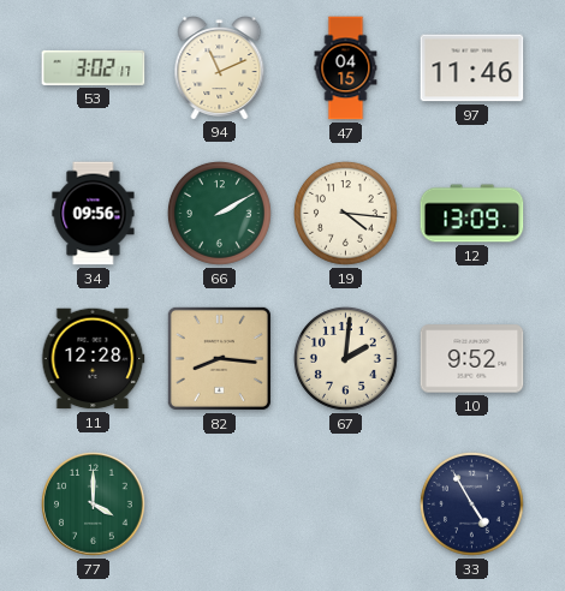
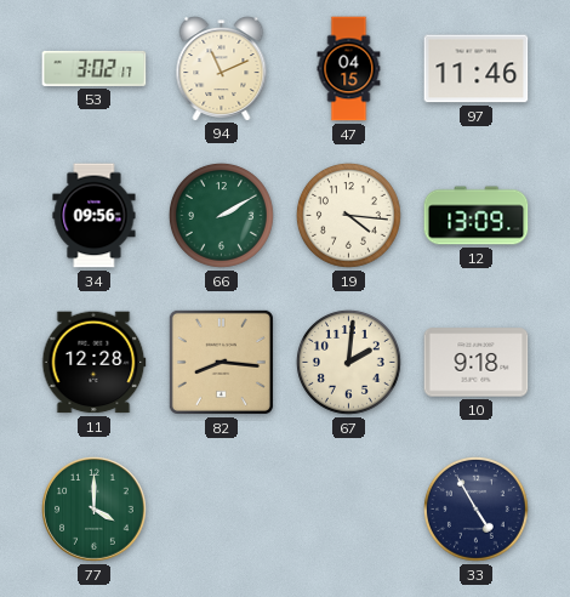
10: 9:52 -> 9:18
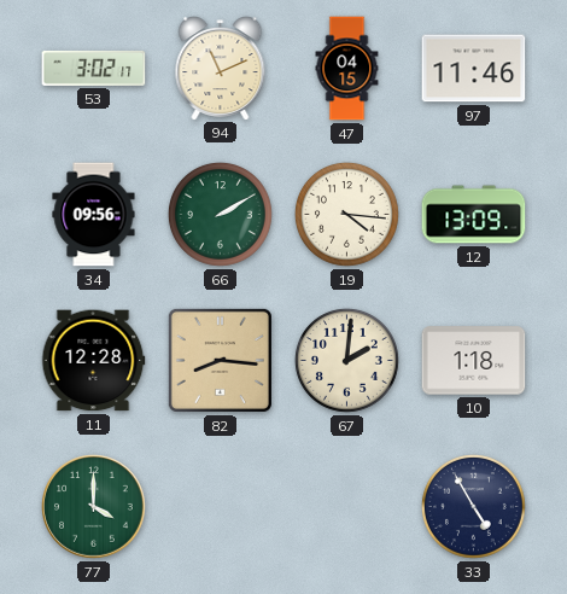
10: 9:18 -> 1:18
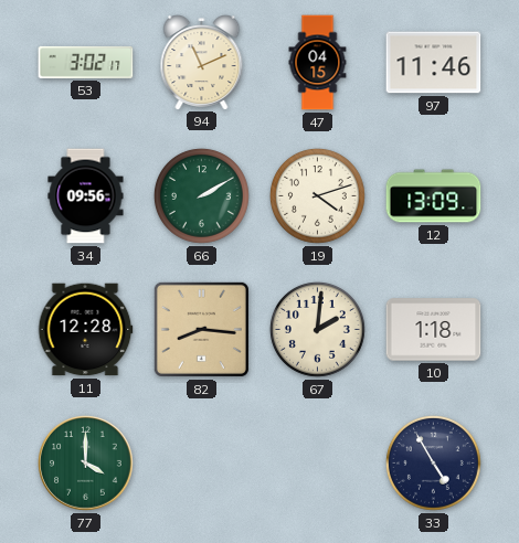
19: 4:16 -> 4:12
